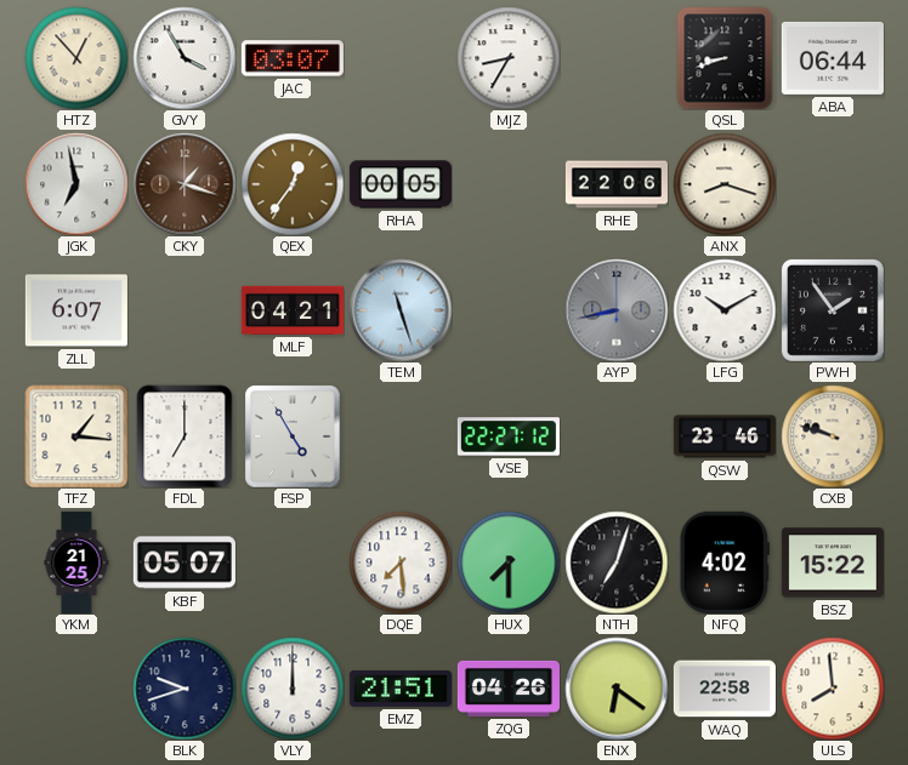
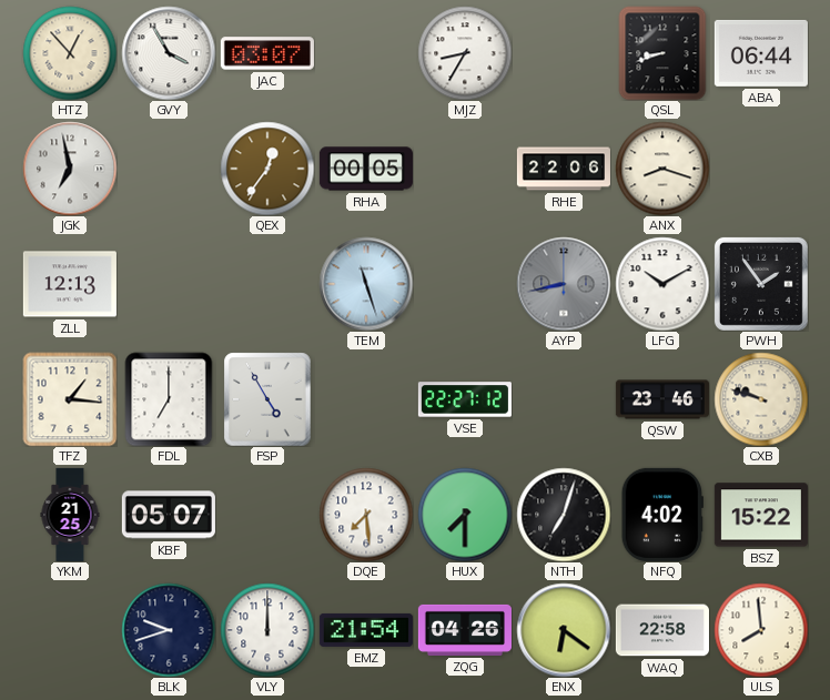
CKY: 1:18 -> none
ZLL: 6:07 -> 12:13
MLF: 04:21 -> none
EMZ: 21:51 -> 21:54
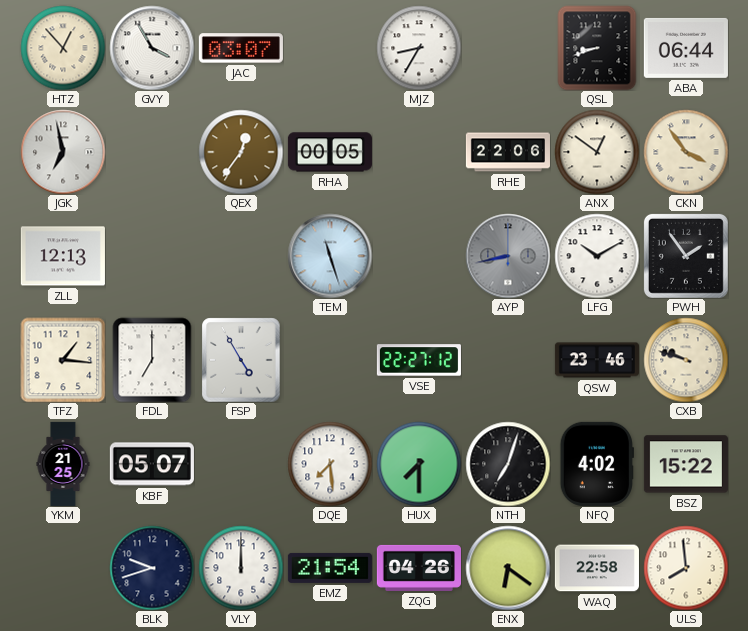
ANX: 8:18 -> 12:51
CKN: none -> 3:54
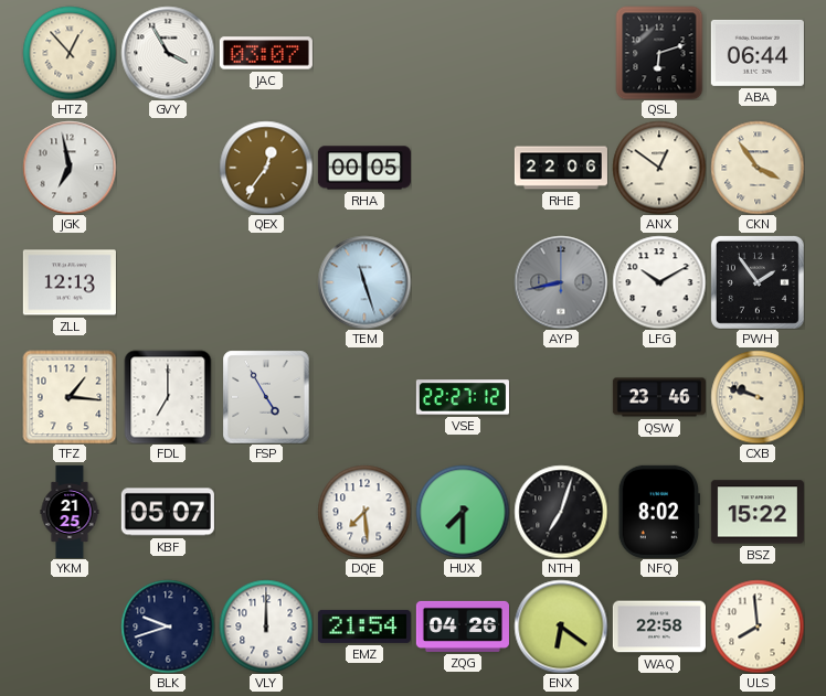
MJZ: 8:35 -> none
QSL: 8:42 -> 6:12
NFQ: 4:02 -> 8:02
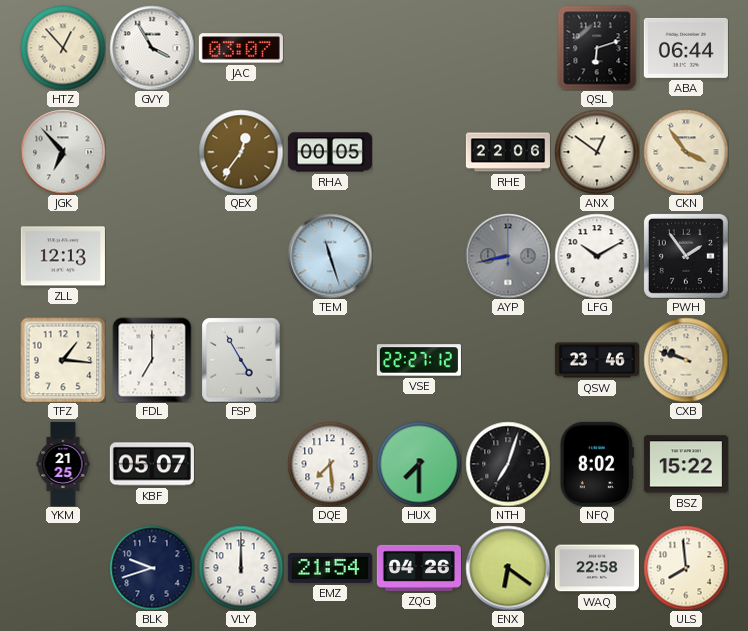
JGK: 6:58 -> 6:53
